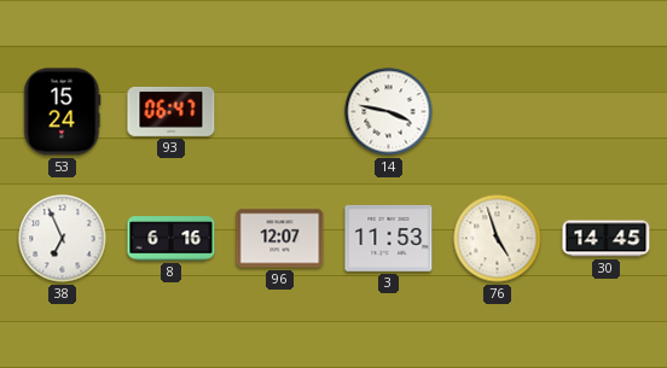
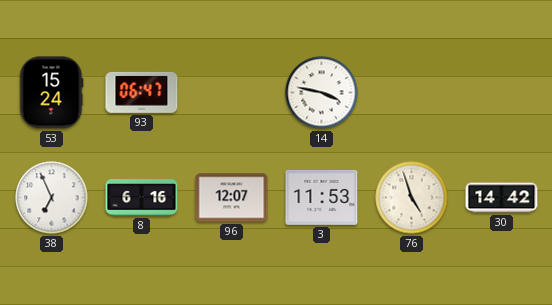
30: 14:45 -> 14:42
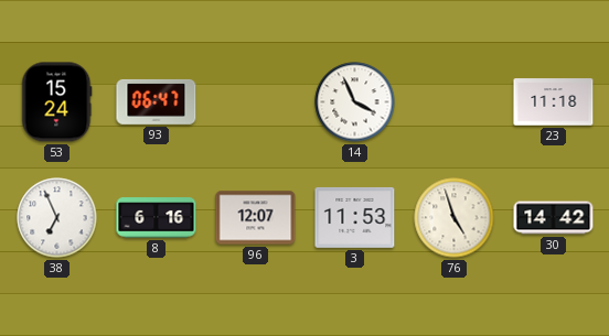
14: 3:47 -> 3:56
23: none -> 11:18
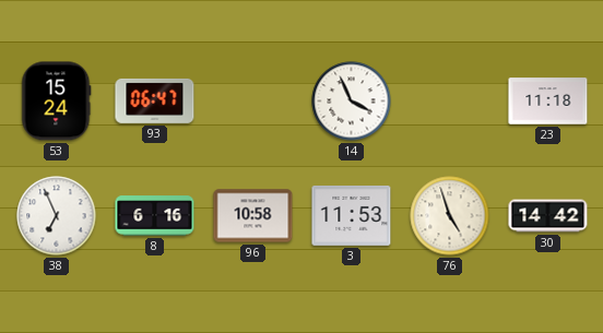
96: 12:07 -> 10:58
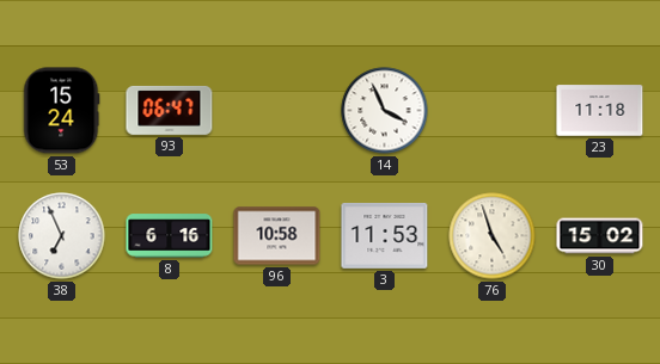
30: 14:42 -> 15:02
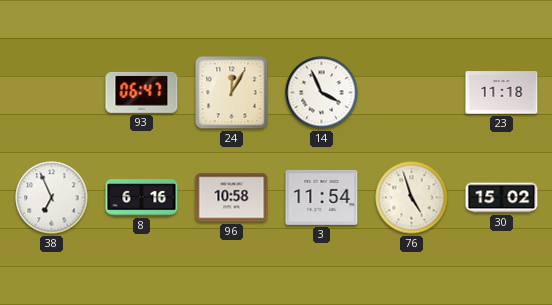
53: 15:24 -> none
24: none -> 12:05
3: 11:53 -> 11:54
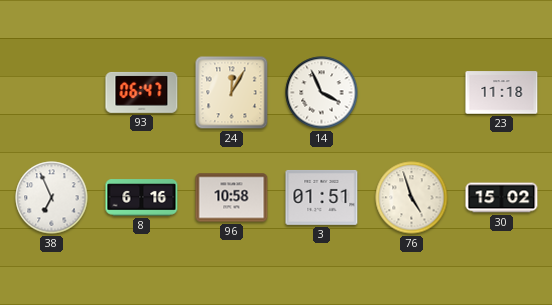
3: 11:54 -> 01:51
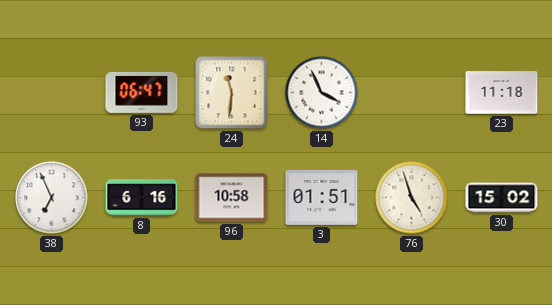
24: 12:05 -> 11:31
